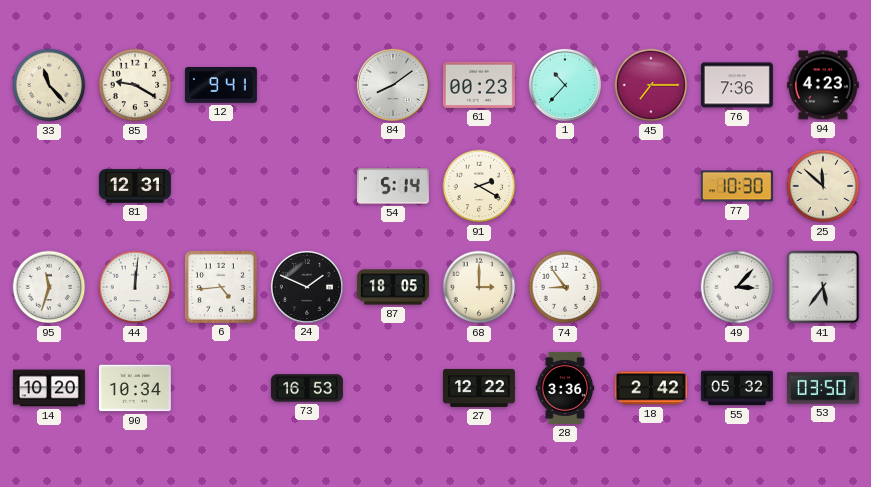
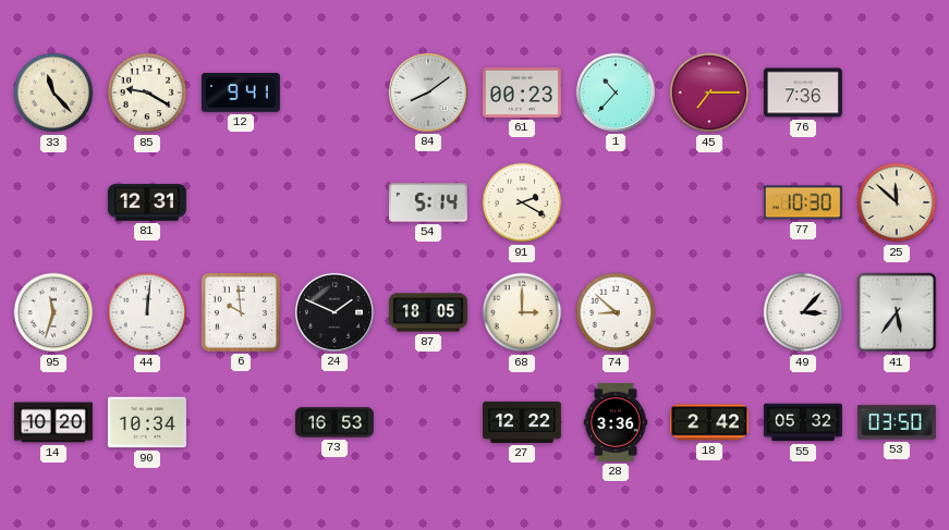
94: 4:23 -> none
6: 4:44 -> 9:59
74: 8:54 -> 8:52
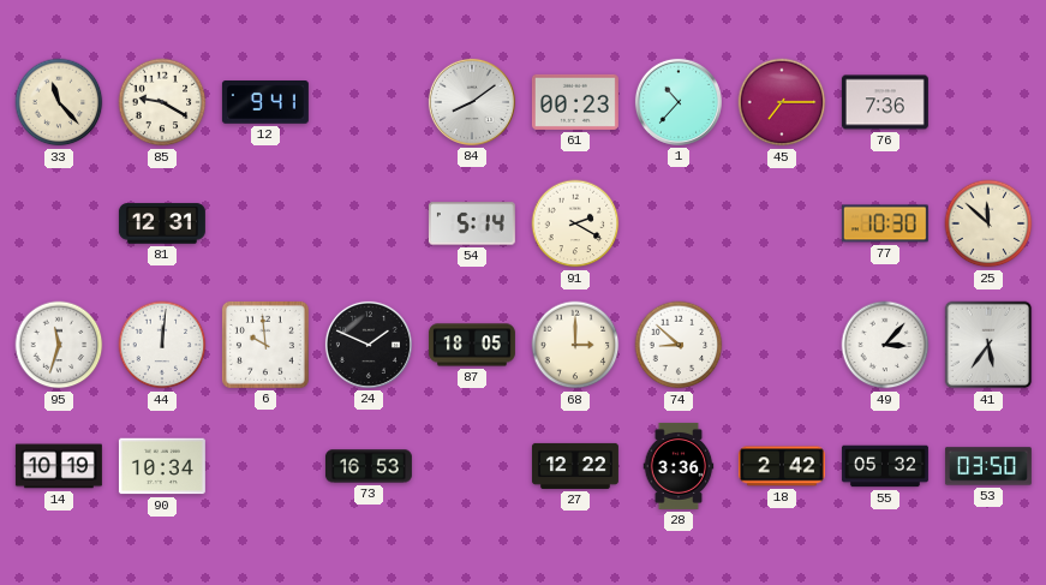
14: 10:20 -> 10:19
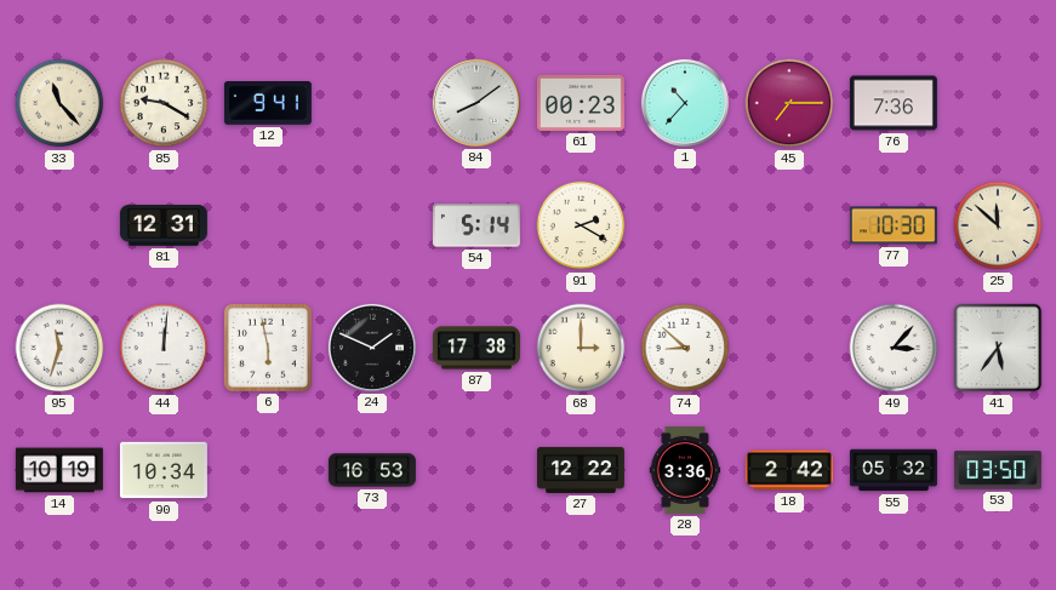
6: 9:59 -> 5:58
87: 18:05 -> 17:38
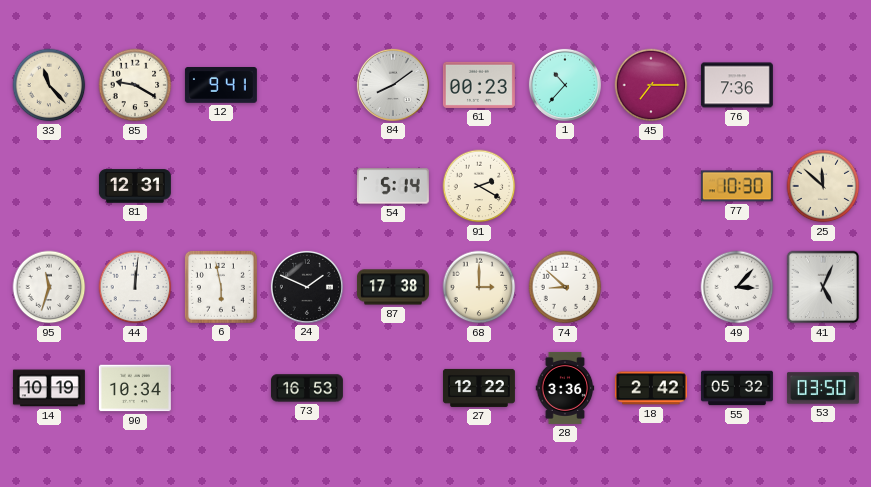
41: 5:36 -> 5:04
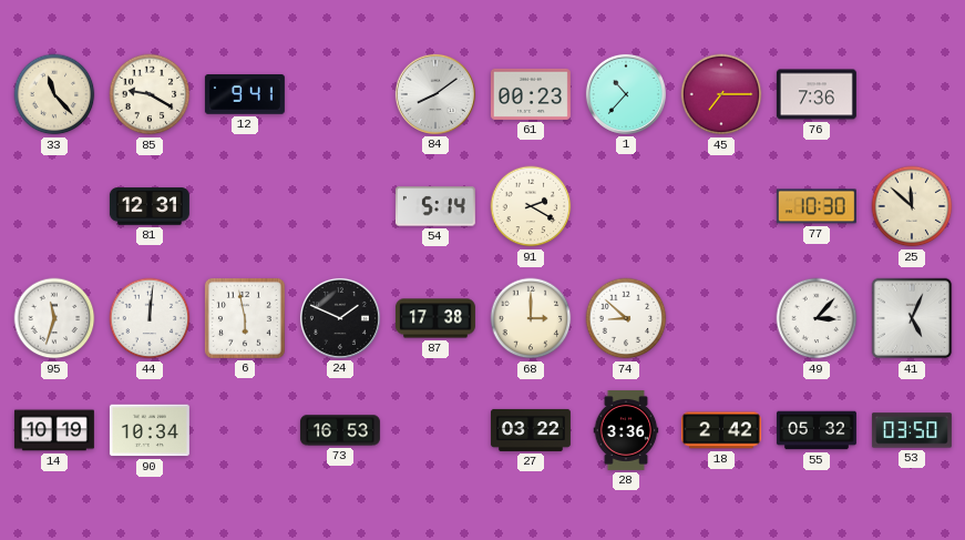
27: 12:22 -> 03:22
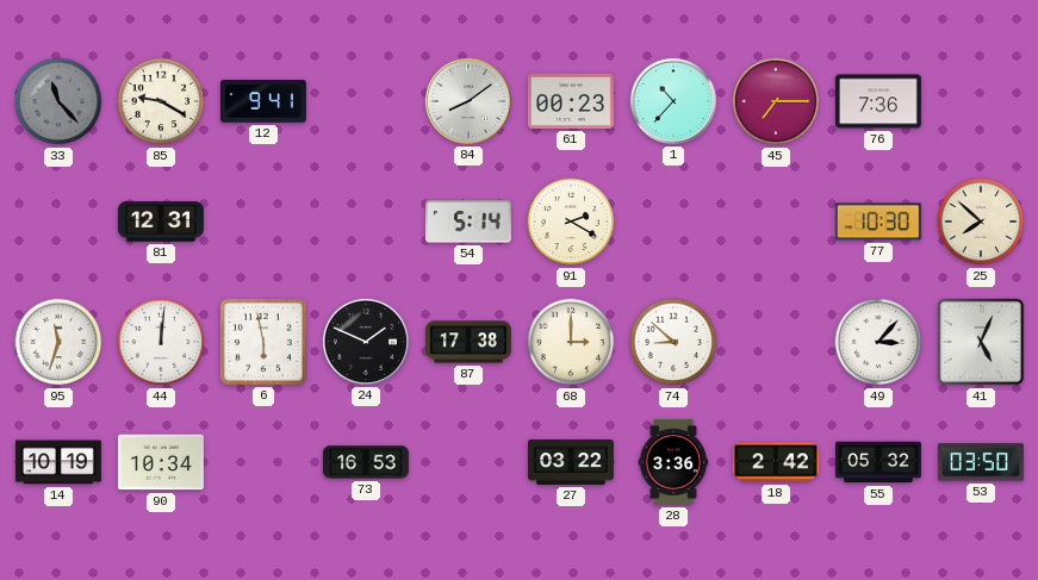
33 dial: cream -> grey
25: 11:52 -> 7:52
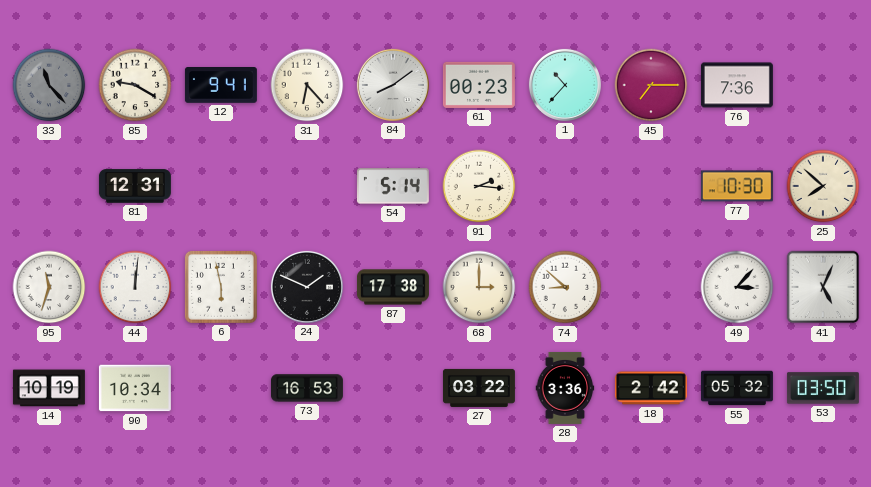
31: none -> 6:23
91: 2:20 -> 2:16
